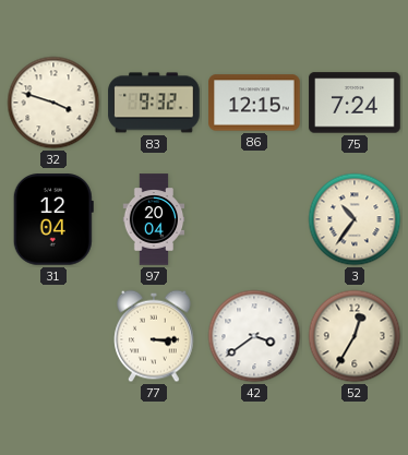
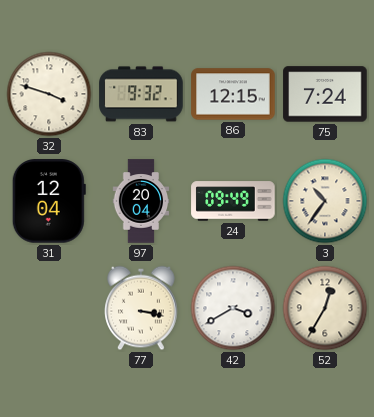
24: none -> 09:49
77: 3:15 -> 3:17
42: 3:39 -> 3:40
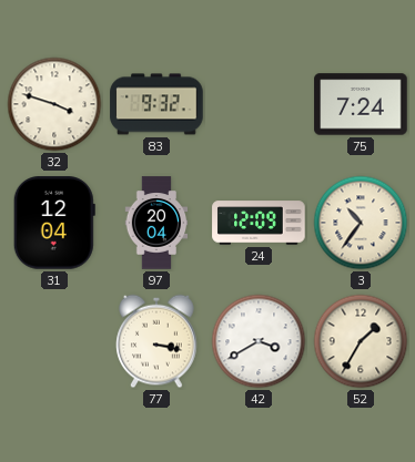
86: 12:15 -> none
24: 09:49 -> 12:09
52: 12:35 -> 1:35
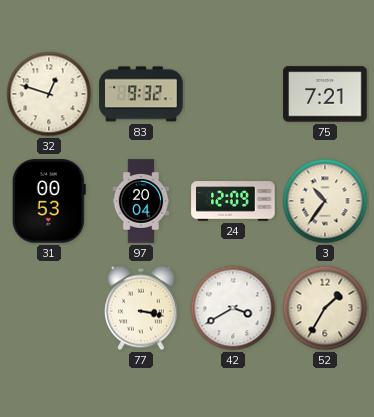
32: 3:48 -> 12:48
75: 7:24 -> 7:21
31: 12:04 -> 00:53
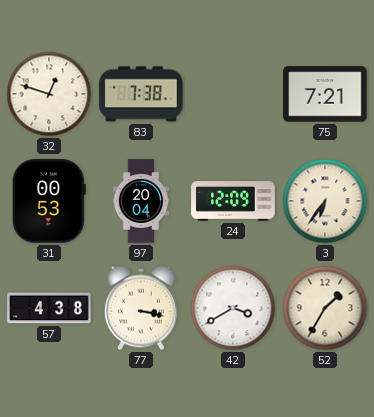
83: 9:32 -> 7:38
3: 10:36 -> 6:36
57: none -> 4:38
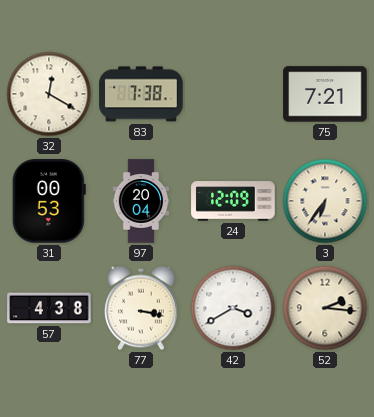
32: 12:48 -> 12:20
52: 1:35 -> 2:16
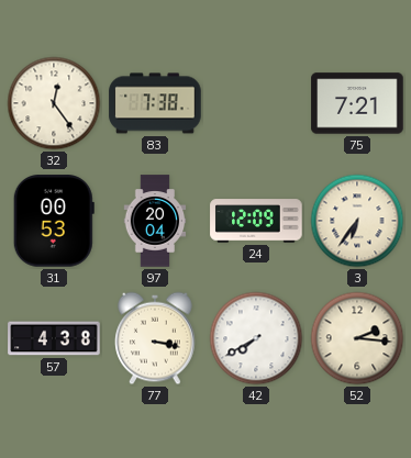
32: 12:20 -> 12:24
42: 3:40 -> 7:40
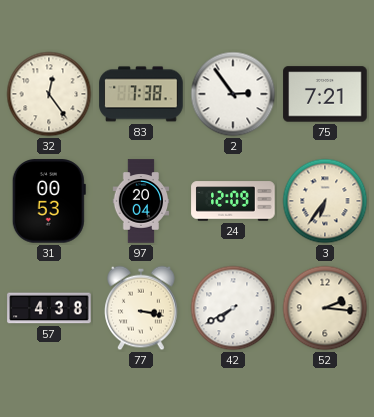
2: none -> 2:54
